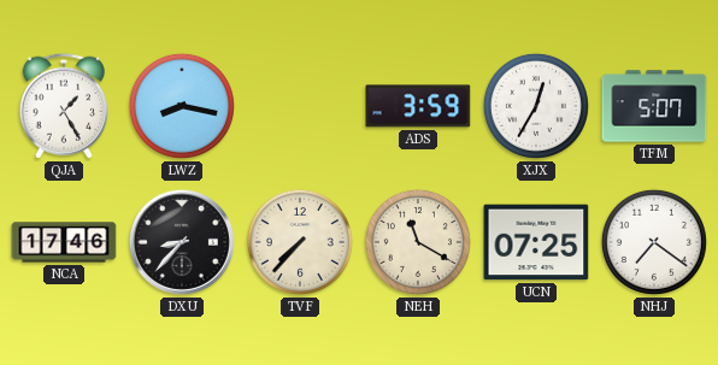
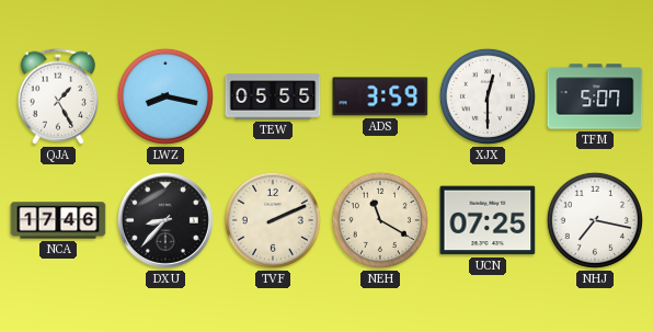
TEW: none -> 05:55
XJX: 12:35 -> 12:30
TVF: 7:37 -> 2:11
NHJ: 7:21 -> 7:17
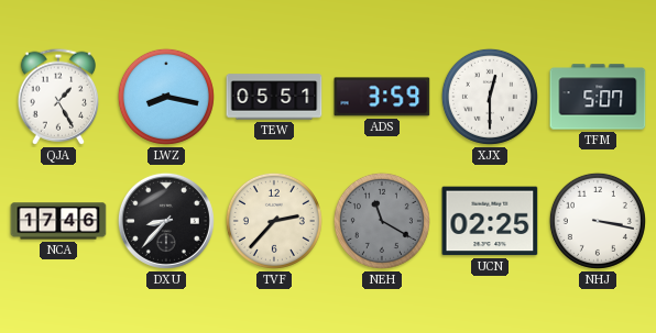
TEW: 05:55 -> 05:51
TVF: 2:11 -> 2:37
NEH dial: cream -> grey
UCN: 07:25 -> 02:25
NHJ: 7:17 -> 3:17
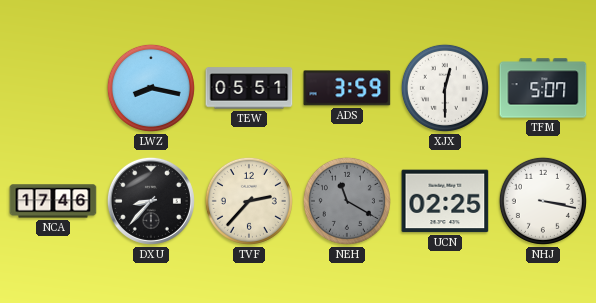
QJA: 1:25 -> none
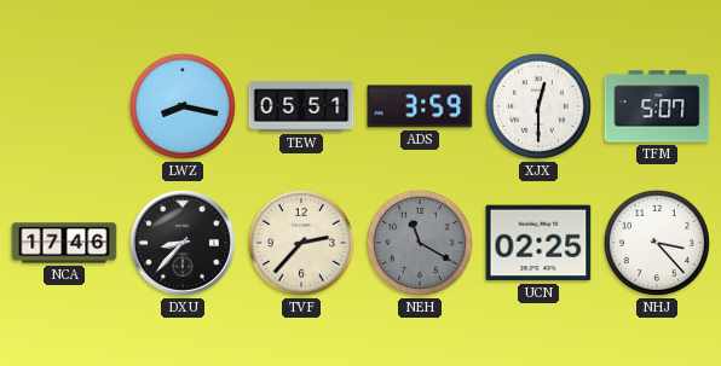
NHJ: 3:17 -> 3:23
